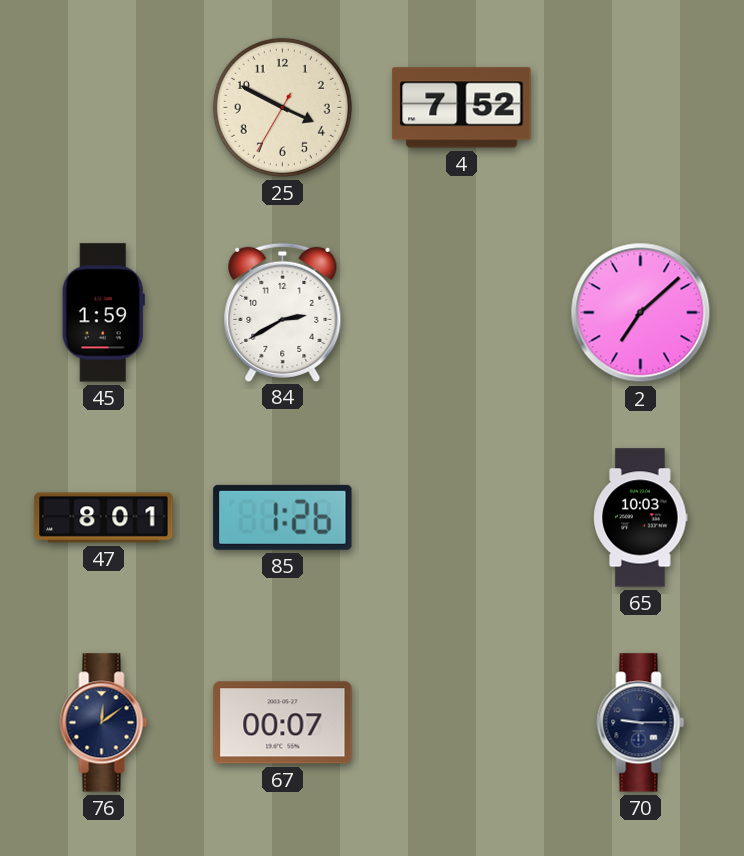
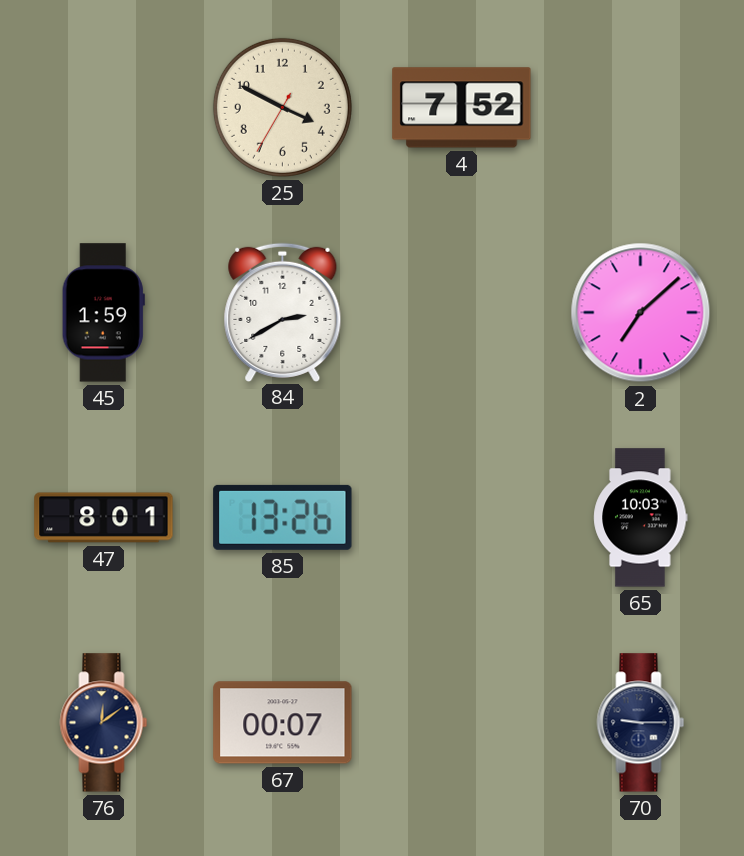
85: 1:26 -> 13:26
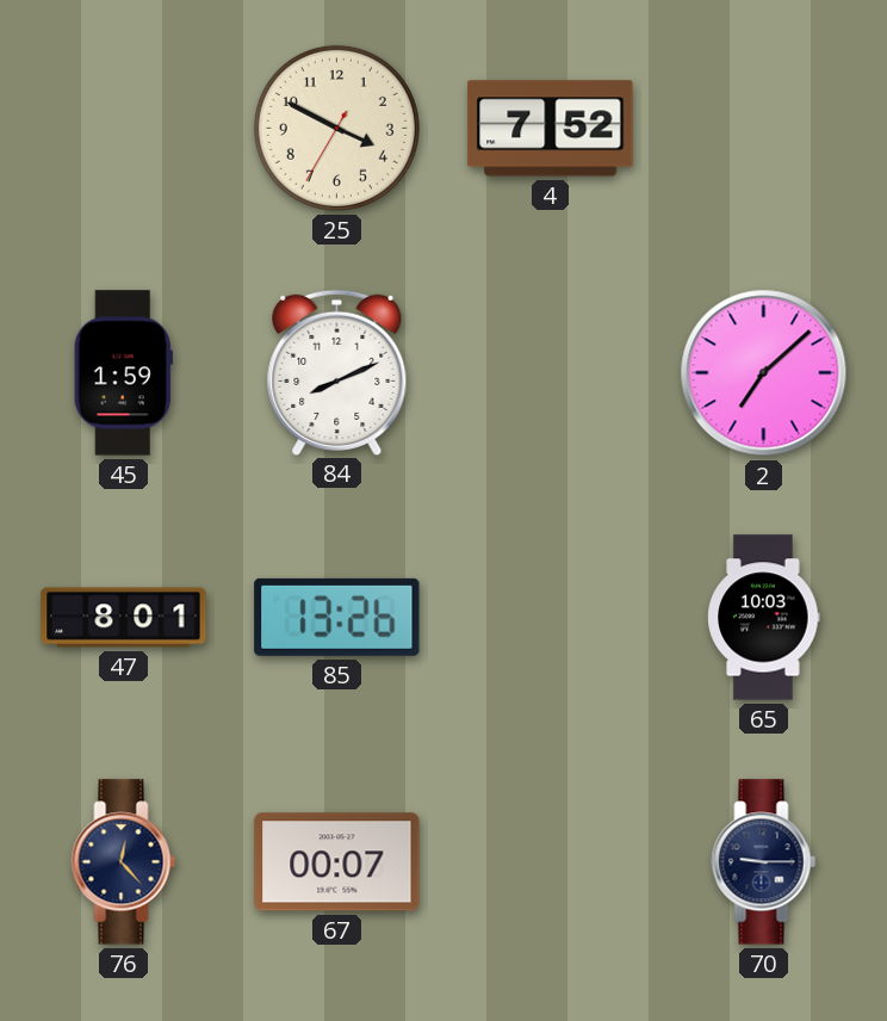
84: 2:40 -> 8:11
76: 12:09 -> 12:23
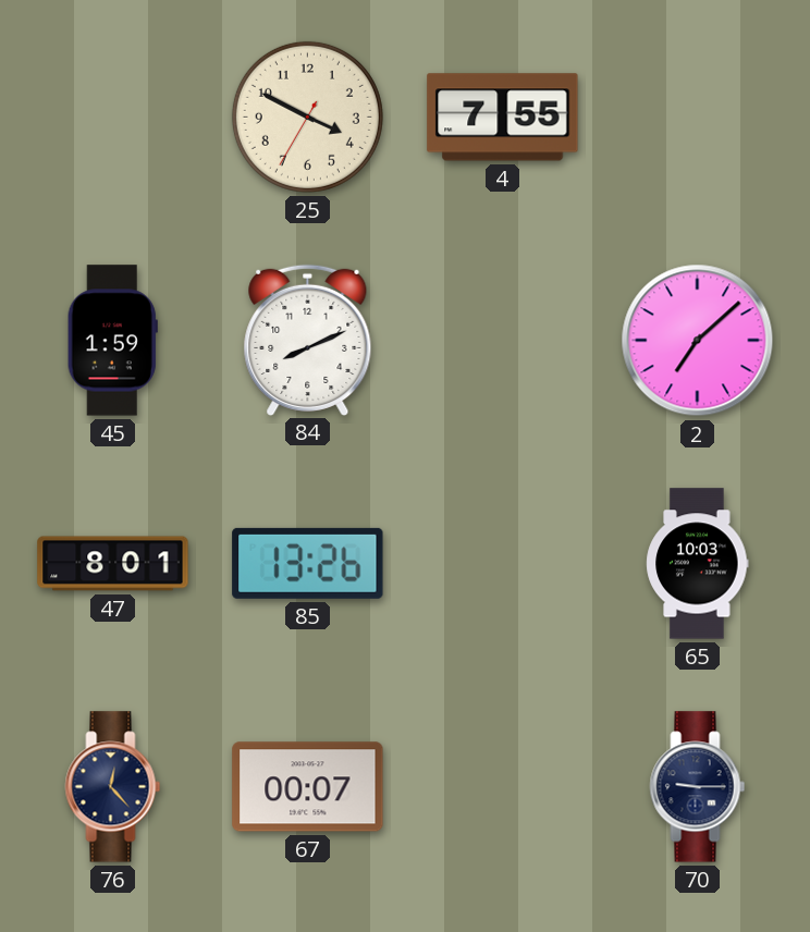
4: 7:52 -> 7:55
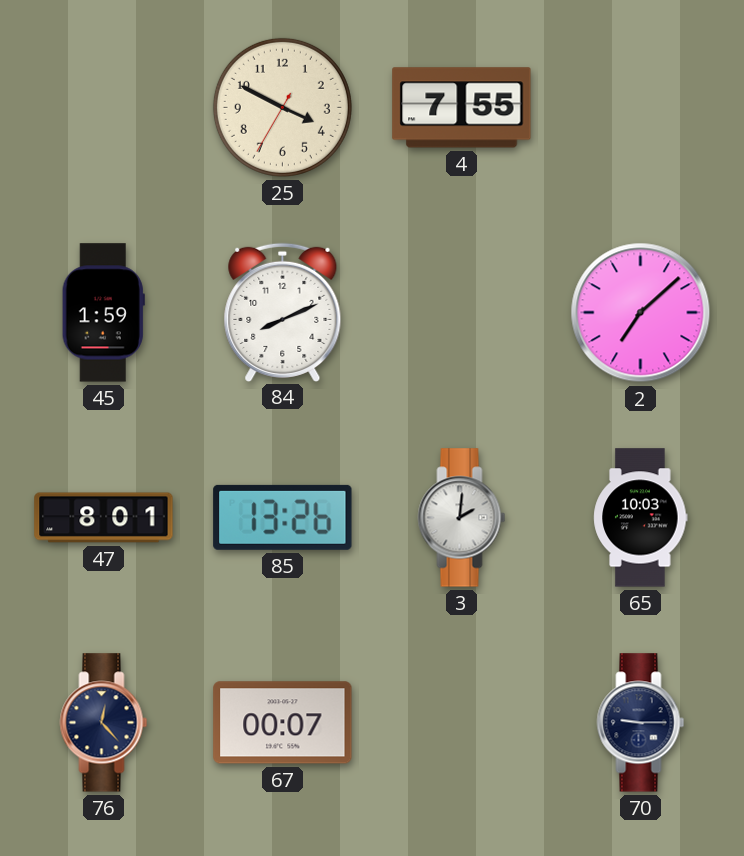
3: none -> 2:01
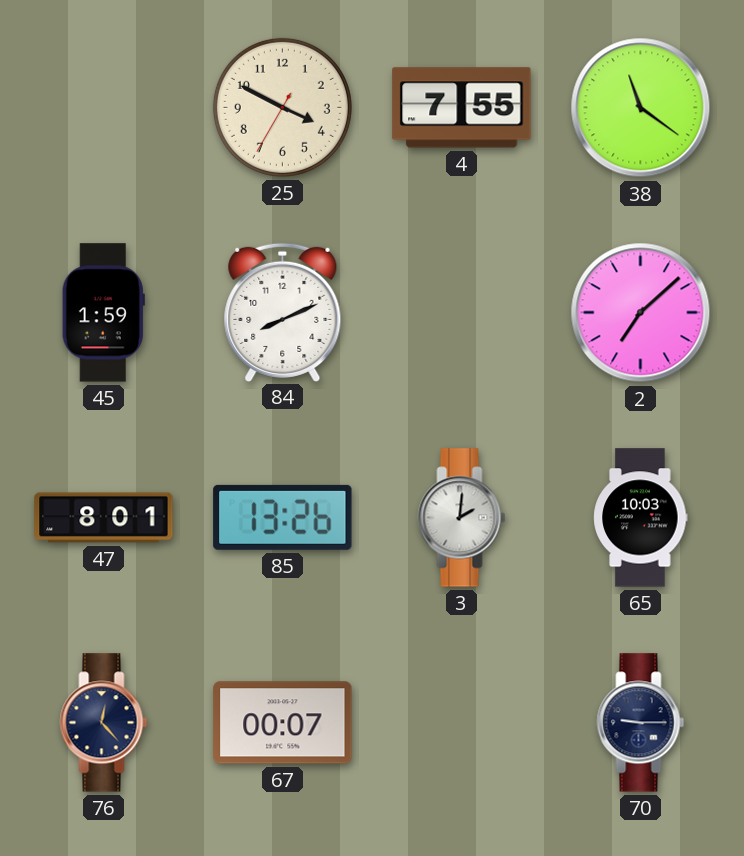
38: none -> 11:21
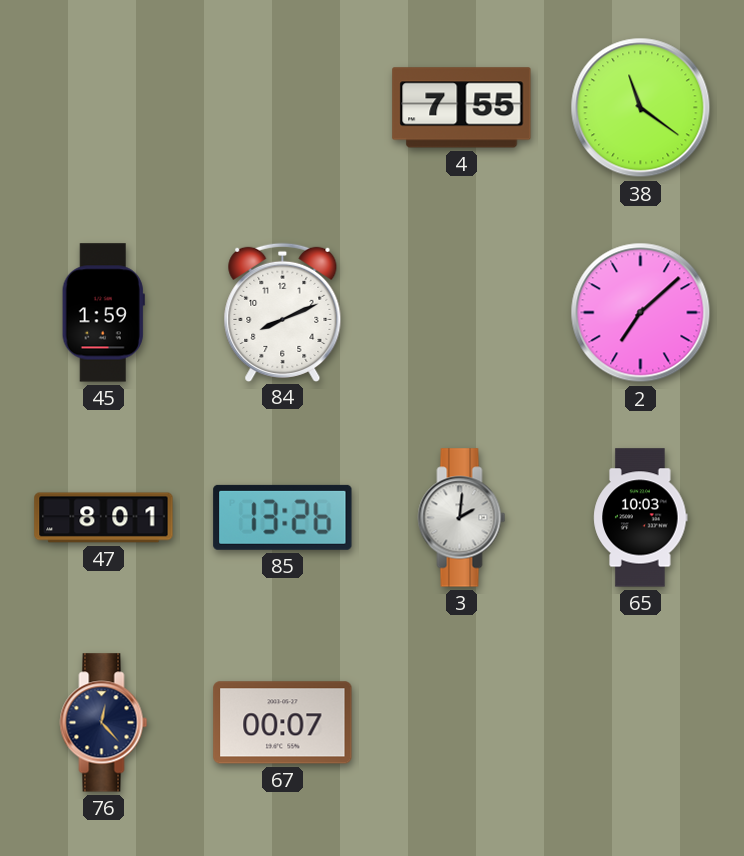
25: 3:49 -> none
70: 9:15 -> none
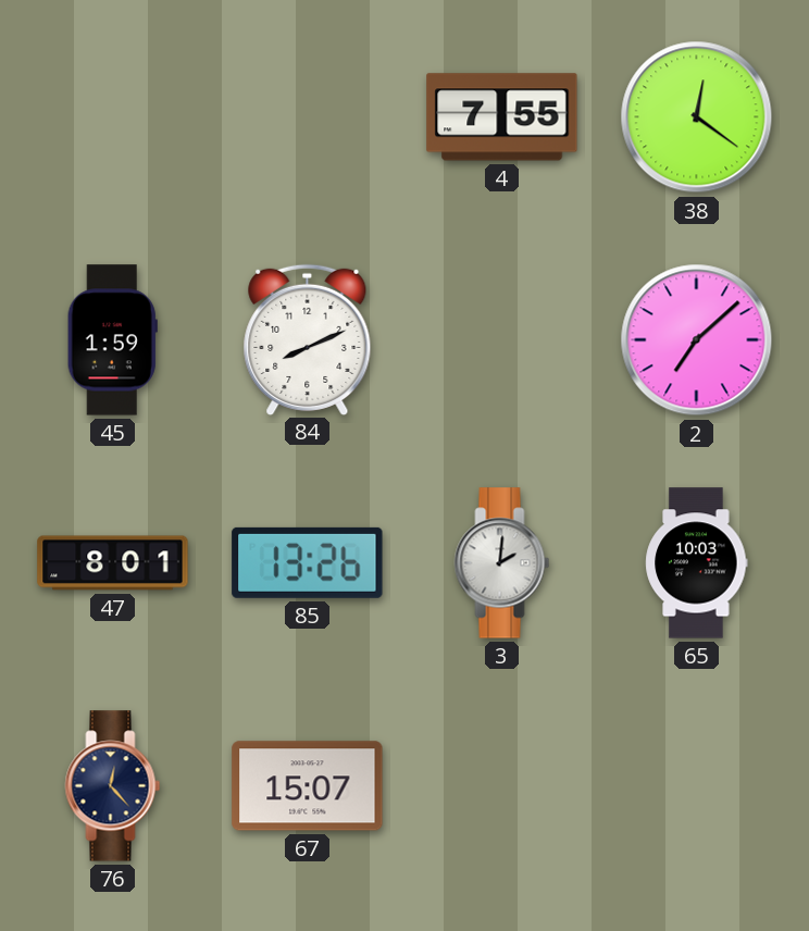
38: 11:21 -> 12:21
67: 00:07 -> 15:07
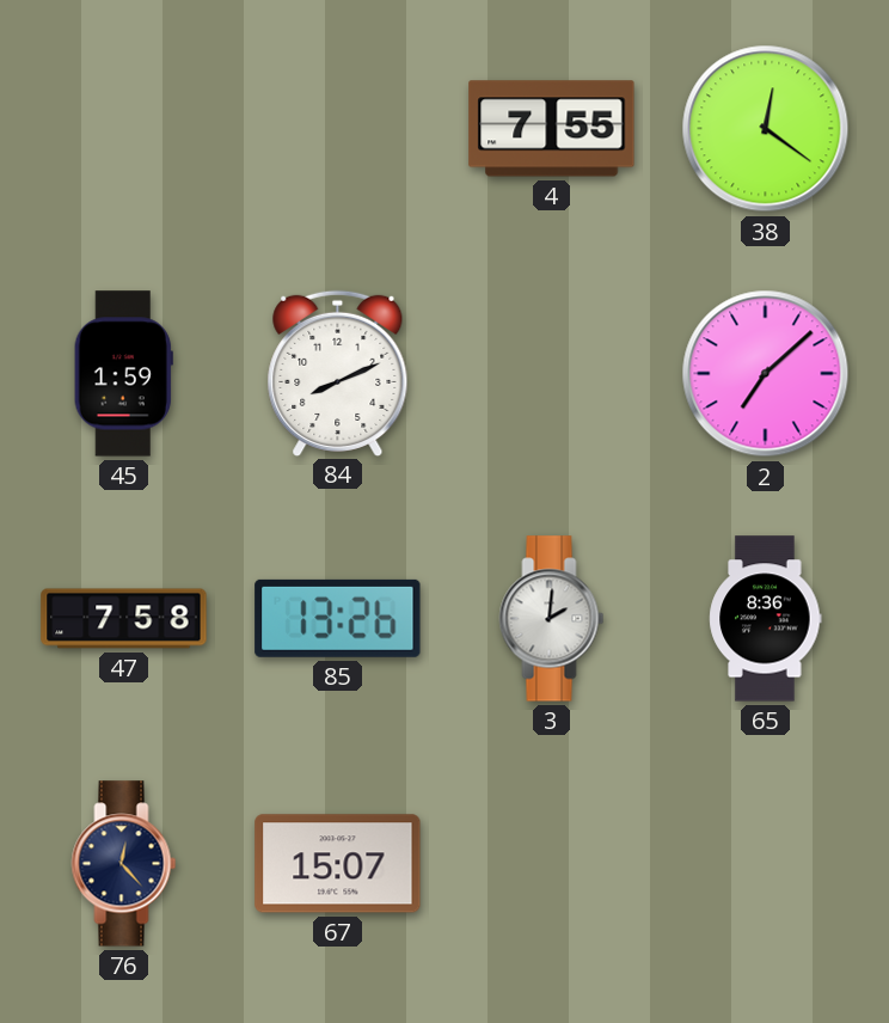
47: 8:01 -> 7:58
65: 10:03 -> 8:36
